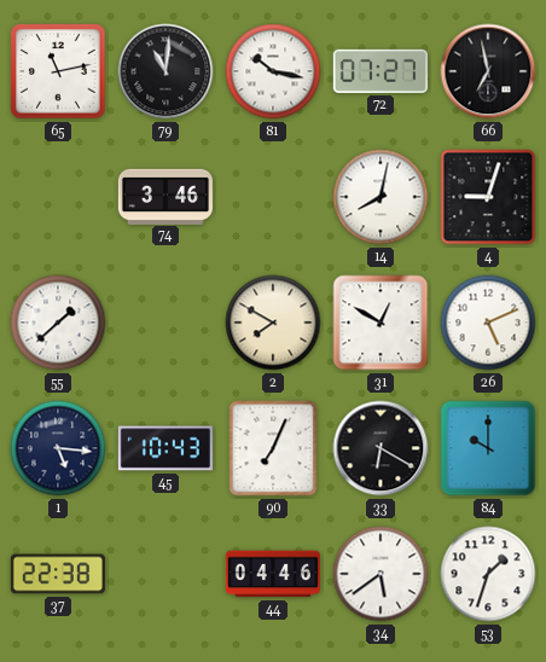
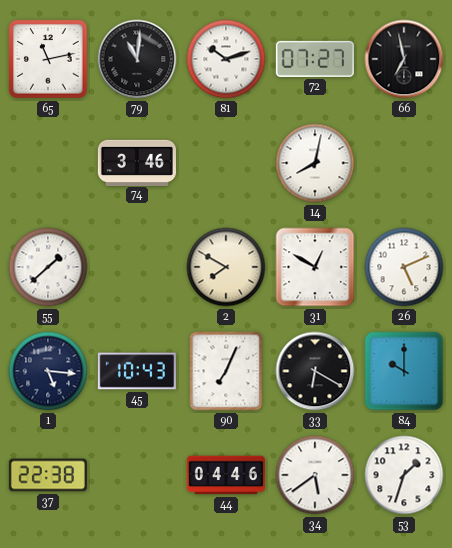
81: 10:17 -> 10:12
4: 9:03 -> none
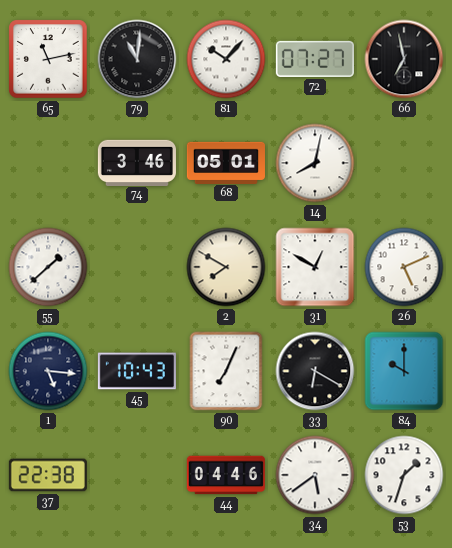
81: 10:12 -> 10:07
68: none -> 05:01
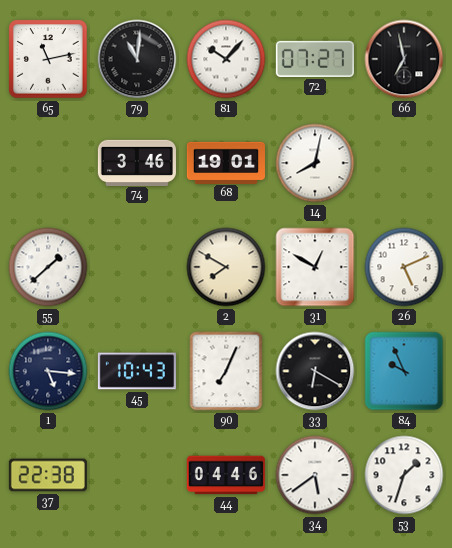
68: 05:01 -> 19:01
84: 10:00 -> 9:56
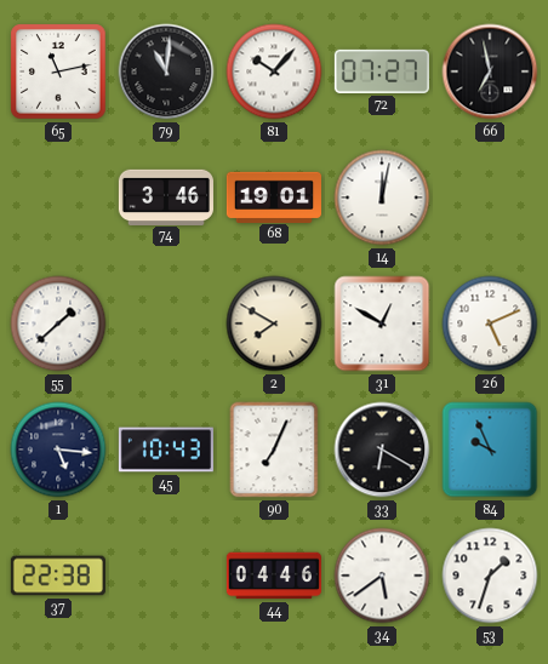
14: 8:02 -> 12:02
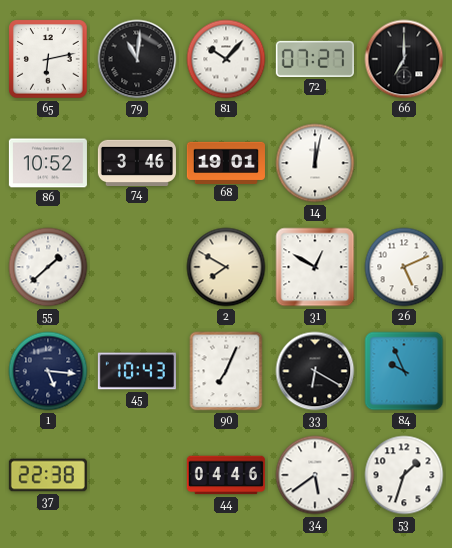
65: 11:13 -> 6:13
66: 6:58 -> 7:00
86: none -> 10:52
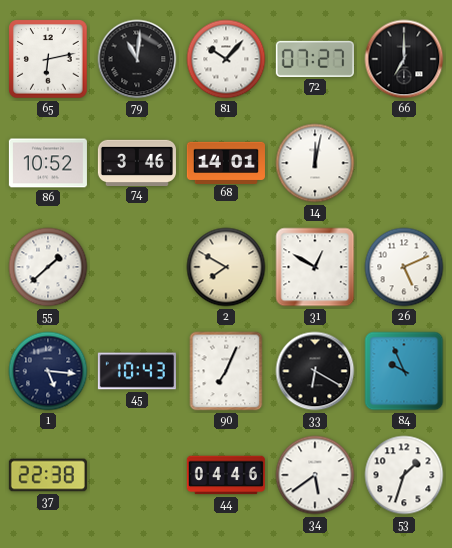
68: 19:01 -> 14:01
